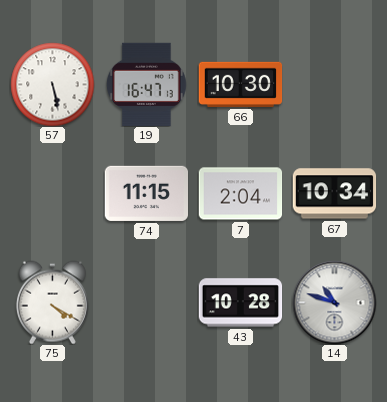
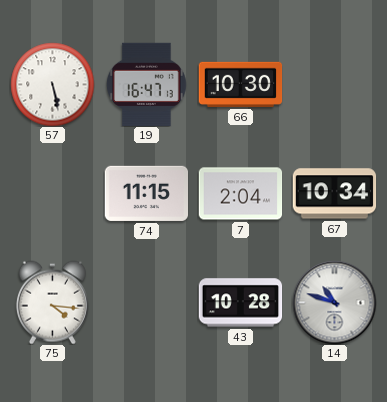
75: 4:20 -> 4:16
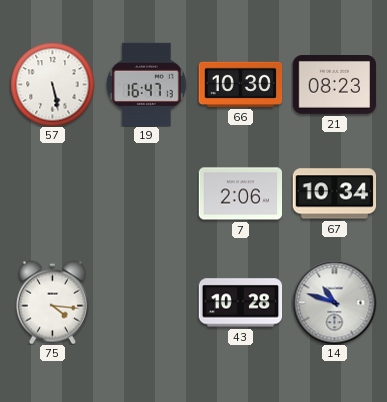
21: none -> 08:23
74: 11:15 -> none
7: 2:04 -> 2:06
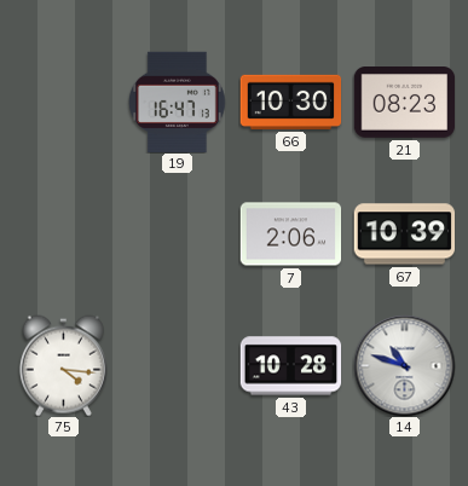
57: 5:28 -> none
67: 10:34 -> 10:39
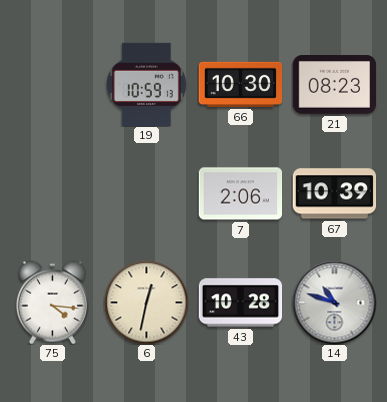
19: 16:47 -> 10:59
6: none -> 12:32
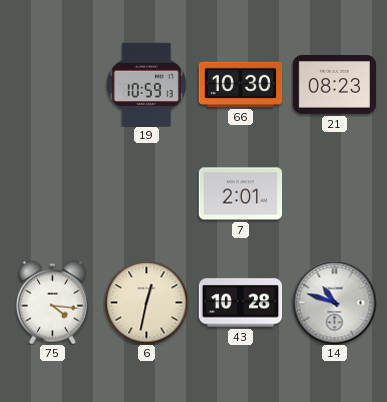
7: 2:06 -> 2:01
67: 10:39 -> none
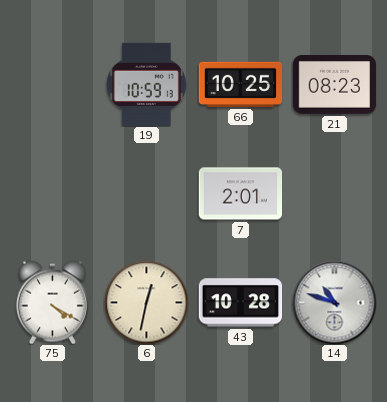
66: 10:30 -> 10:25
75: 4:16 -> 4:20
